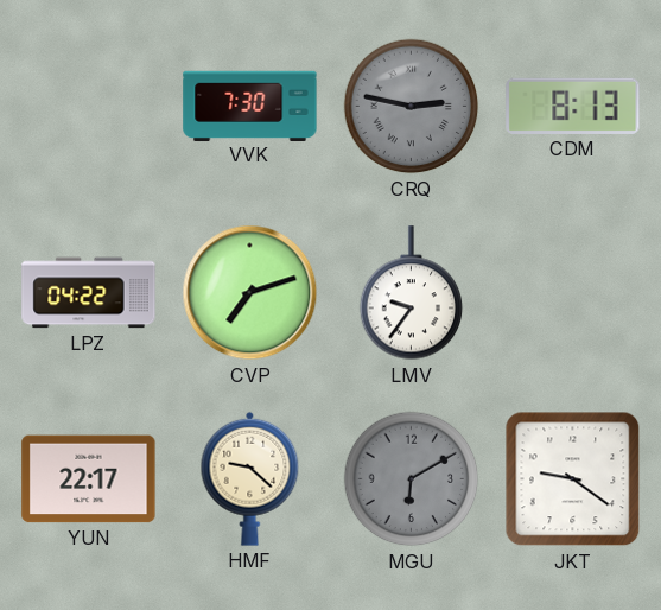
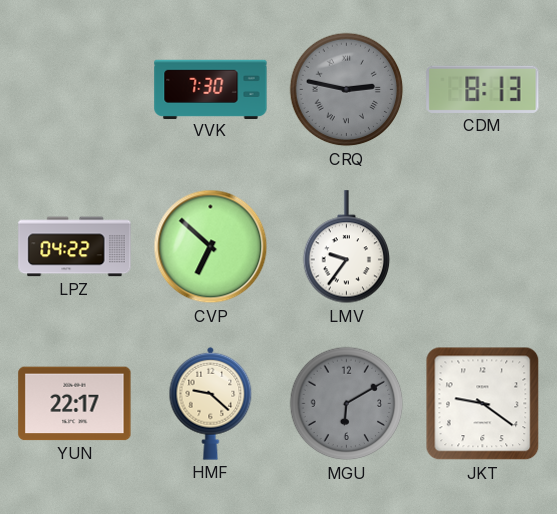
CVP: 7:12 -> 6:52
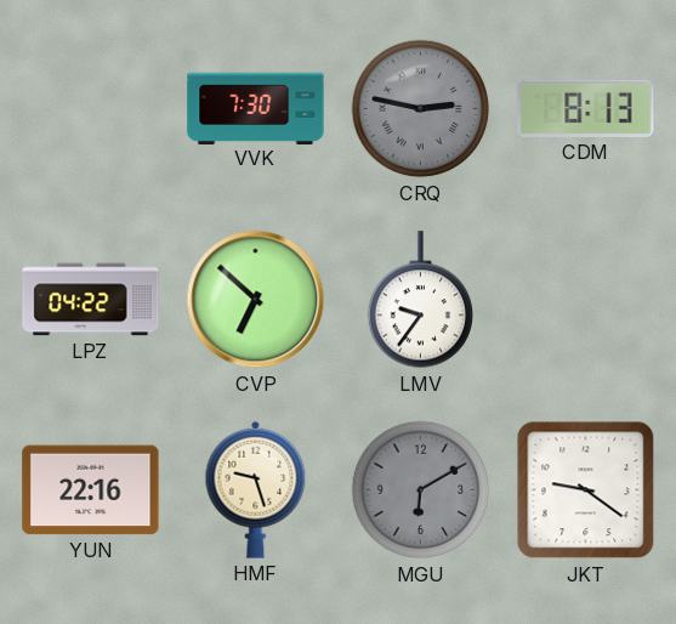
YUN: 22:17 -> 22:16
HMF: 9:22 -> 9:27
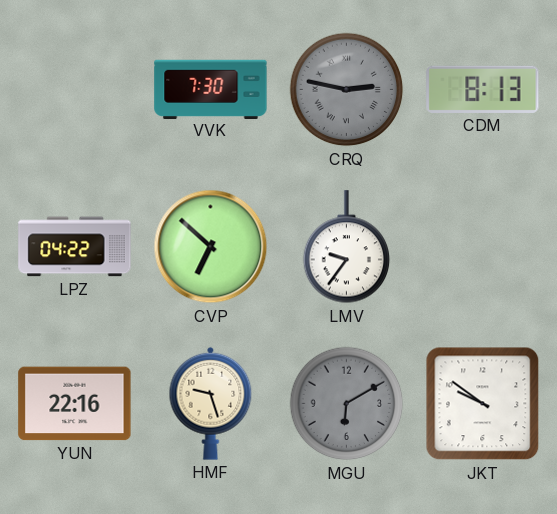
JKT: 9:21 -> 9:51
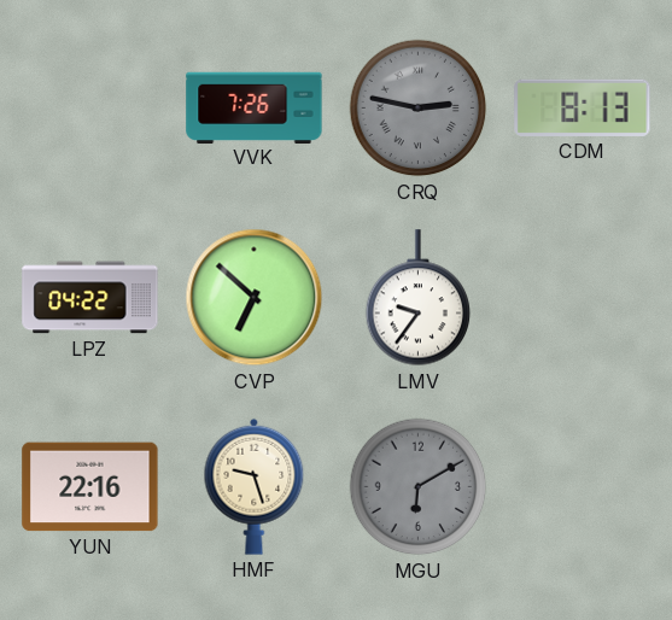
VVK: 7:30 -> 7:26
JKT: 9:51 -> none
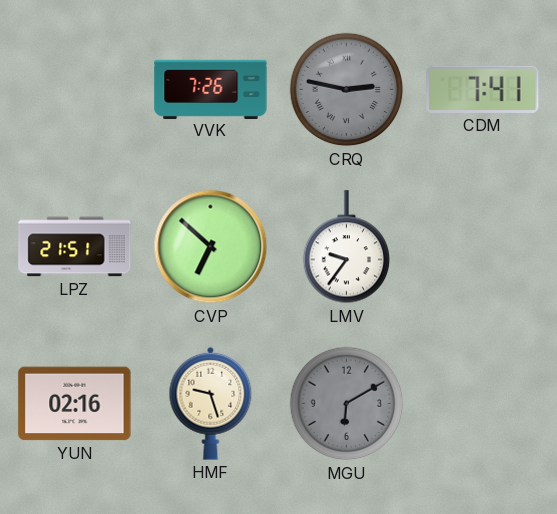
CDM: 8:13 -> 7:41
LPZ: 04:22 -> 21:51
YUN: 22:16 -> 02:16
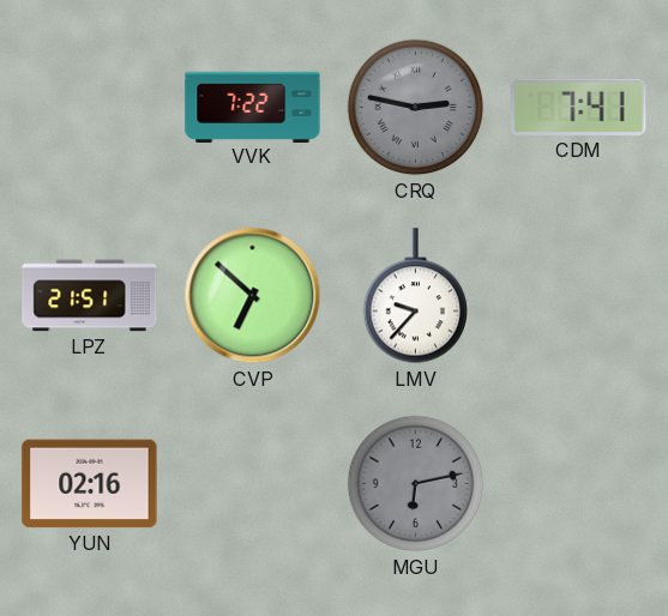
VVK: 7:26 -> 7:22
LMV: 9:36 -> 9:37
HMF: 9:27 -> none
MGU: 6:10 -> 6:13
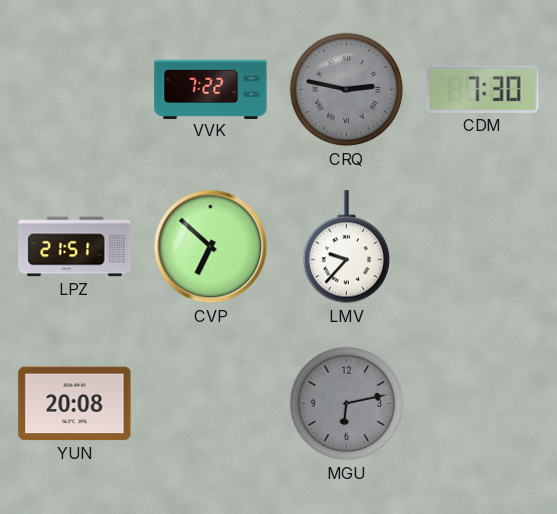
CDM: 7:41 -> 7:30
YUN: 02:16 -> 20:08
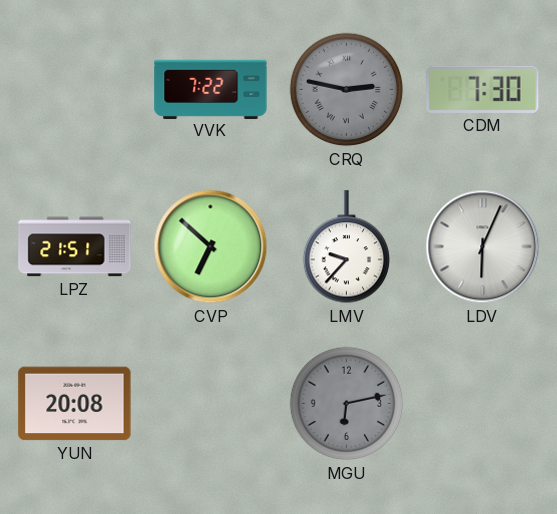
LDV: none -> 6:04
